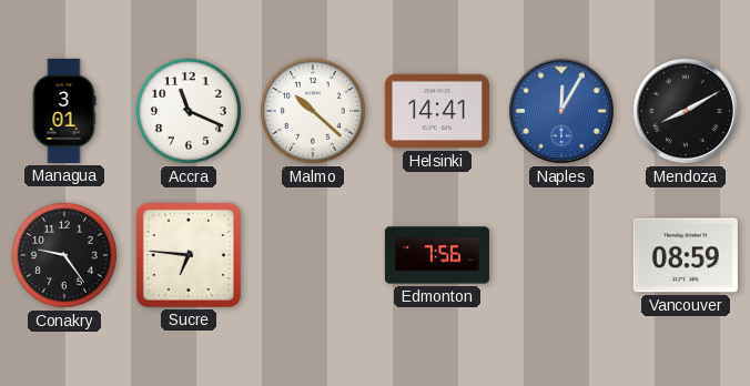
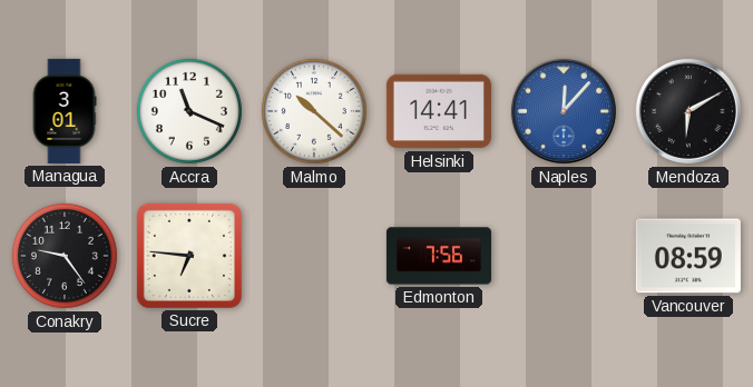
Naples: 12:05 -> 12:07
Mendoza: 8:10 -> 6:10
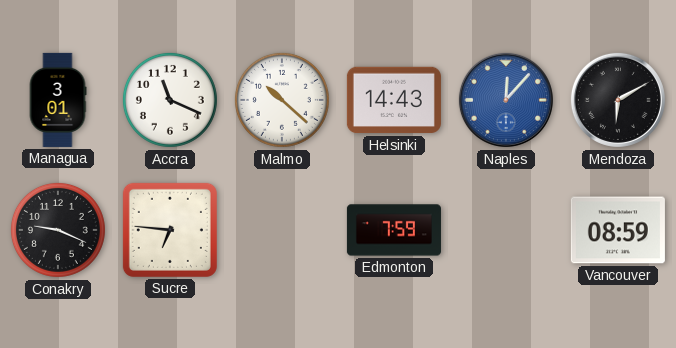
Helsinki: 14:41 -> 14:43
Conakry: 9:24 -> 9:19
Edmonton: 7:56 -> 7:59
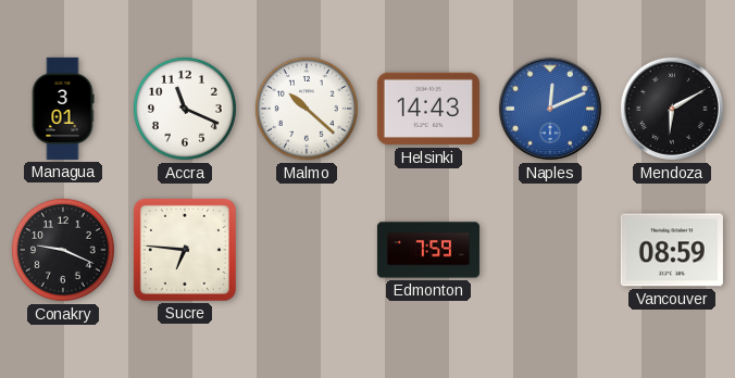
Naples: 12:07 -> 12:11
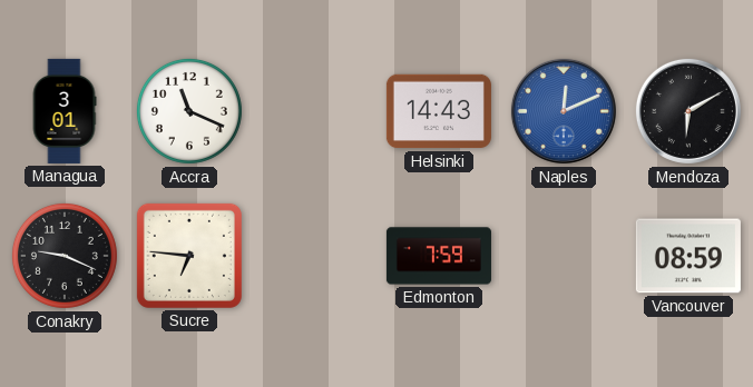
Malmo: 10:22 -> none
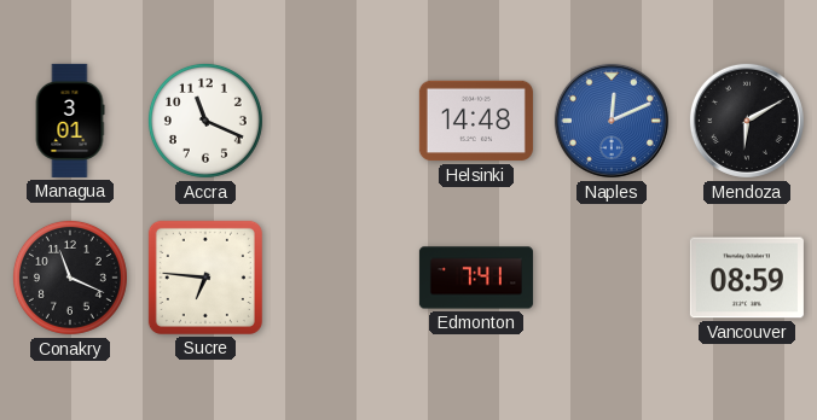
Helsinki: 14:43 -> 14:48
Conakry: 9:19 -> 11:19
Edmonton: 7:59 -> 7:41
